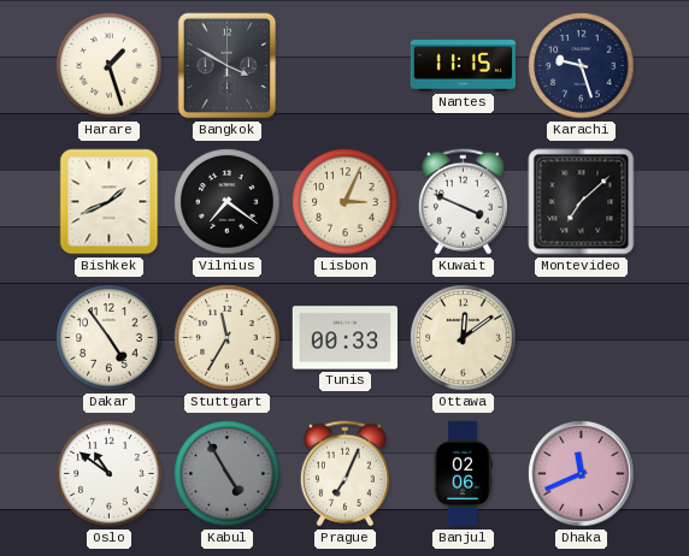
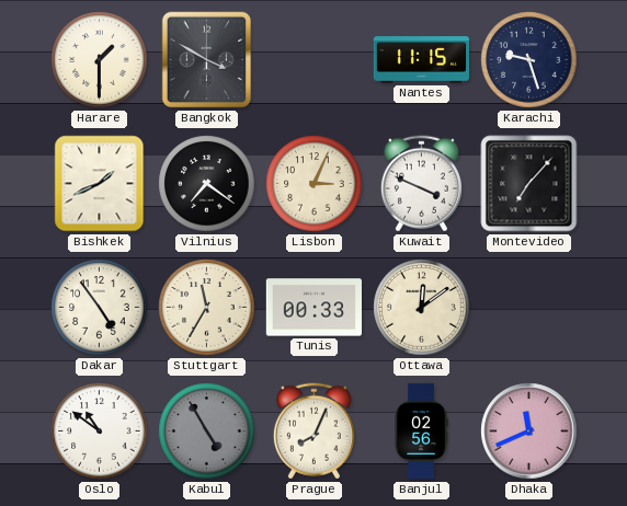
Harare: 1:27 -> 1:30
Montevideo: 7:08 -> 7:07
Prague: 7:04 -> 8:04
Banjul: 02:06 -> 02:56
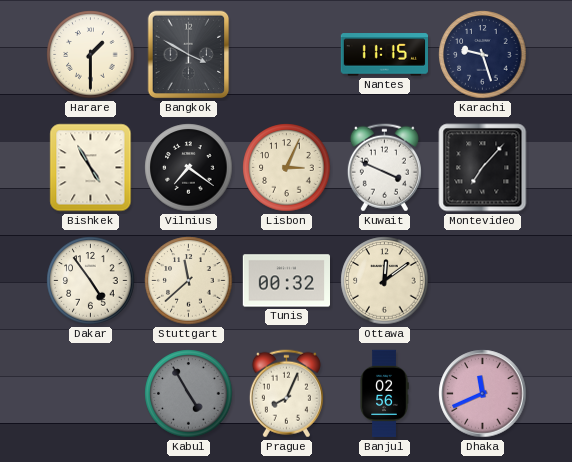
Bishkek: 1:41 -> 4:55
Stuttgart: 11:35 -> 11:38
Tunis: 00:33 -> 00:32
Oslo: 10:51 -> none
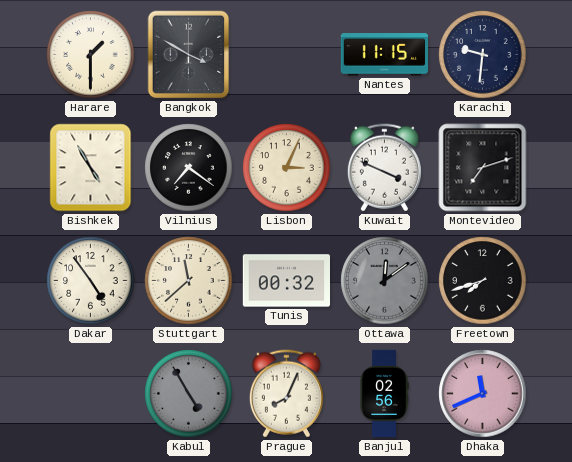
Karachi: 9:27 -> 9:31
Montevideo: 7:07 -> 7:12
Ottawa dial: cream -> grey
Freetown: none -> 7:42
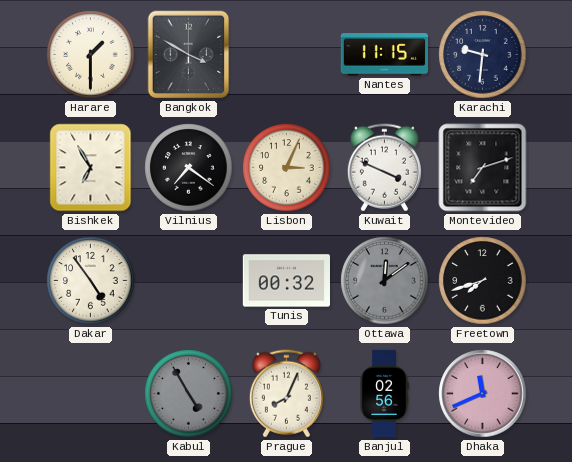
Bishkek: 4:55 -> 6:55
Stuttgart: 11:38 -> none
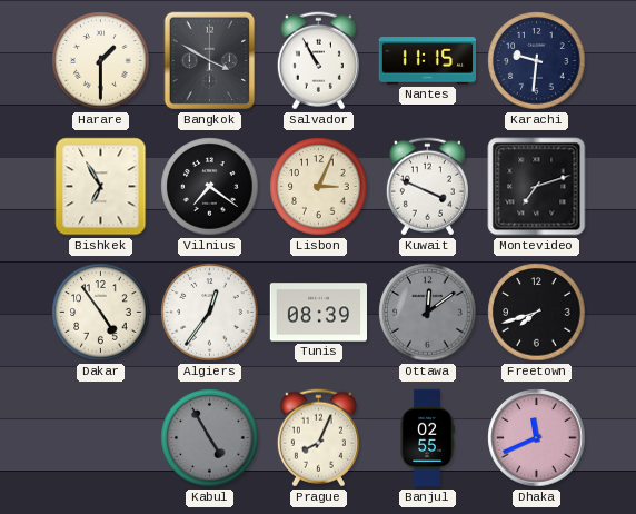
Salvador: none -> 10:55
Algiers: none -> 12:36
Tunis: 00:32 -> 08:39
Banjul: 02:56 -> 02:55
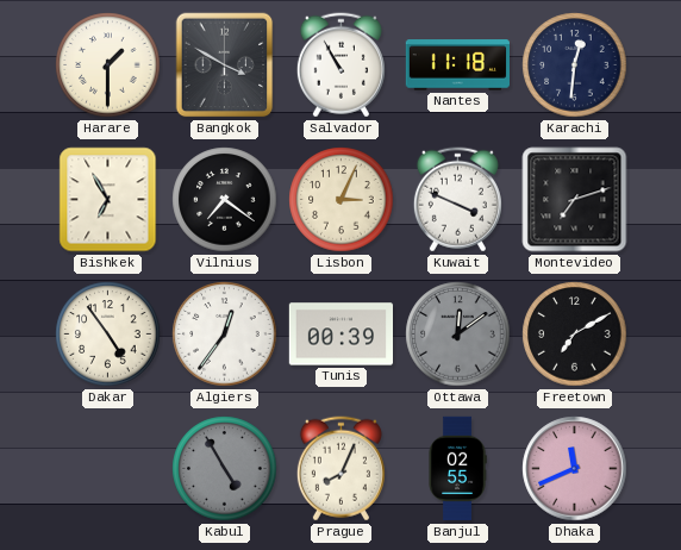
Nantes: 11:15 -> 11:18
Karachi: 9:31 -> 12:31
Tunis: 08:39 -> 00:39
Freetown: 7:42 -> 7:10
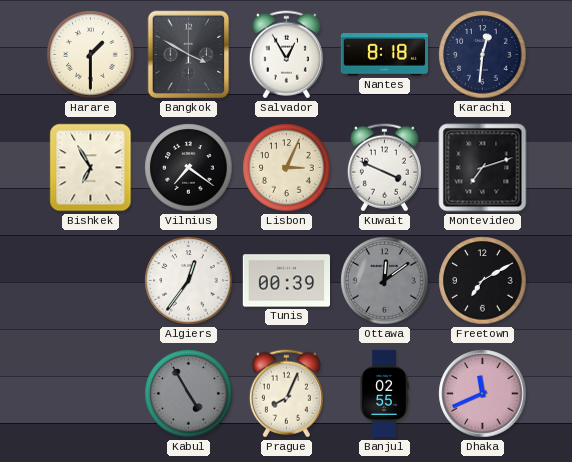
Salvador: 10:55 -> 12:55
Nantes: 11:18 -> 8:18
Dakar: 4:54 -> none
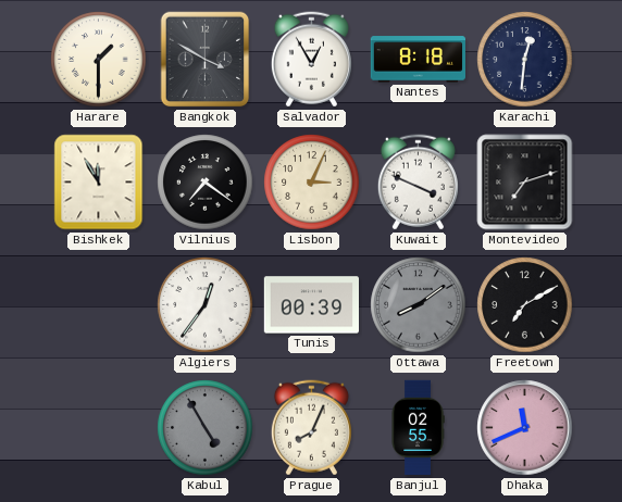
Bishkek: 6:55 -> 11:55
Ottawa: 12:09 -> 8:09
